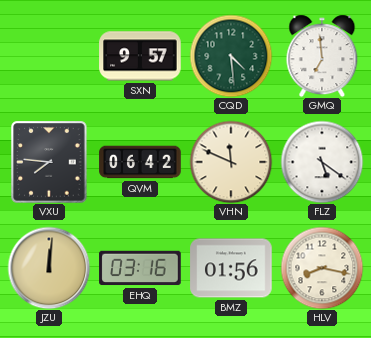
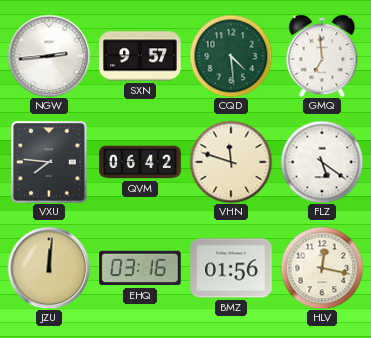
NGW: none -> 2:44
VHN: 11:49 -> 11:48
HLV: 8:17 -> 12:17
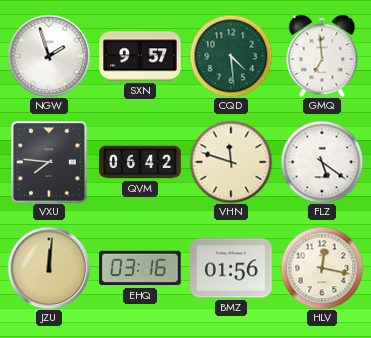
NGW: 2:44 -> 1:57
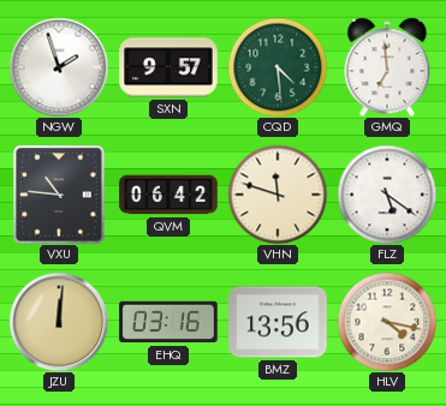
VXU: 7:46 -> 10:46
BMZ: 01:56 -> 13:56
HLV: 12:17 -> 4:17
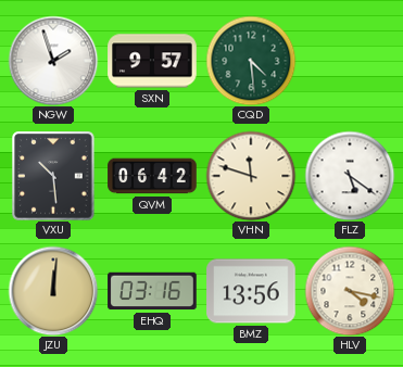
GMQ: 6:59 -> none
VXU: 10:46 -> 10:29
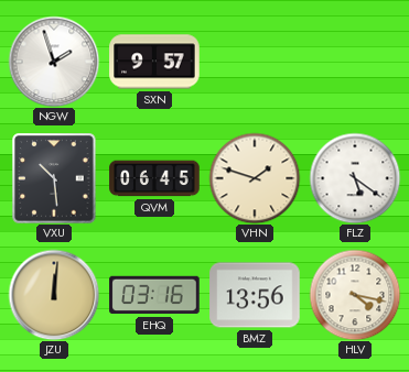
CQD: 4:29 -> none
QVM: 06:42 -> 06:45
VHN: 11:48 -> 1:48
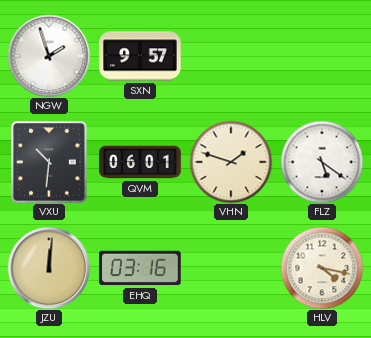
VXU: 10:29 -> 10:31
QVM: 06:45 -> 06:01
BMZ: 13:56 -> none
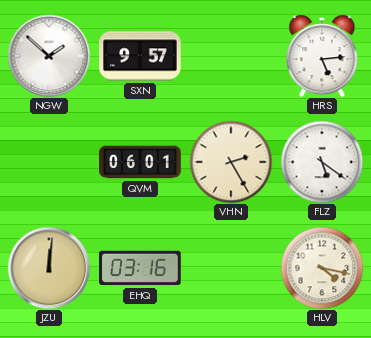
NGW: 1:57 -> 1:52
HRS: none -> 5:14
VXU: 10:31 -> none
VHN: 1:48 -> 2:25
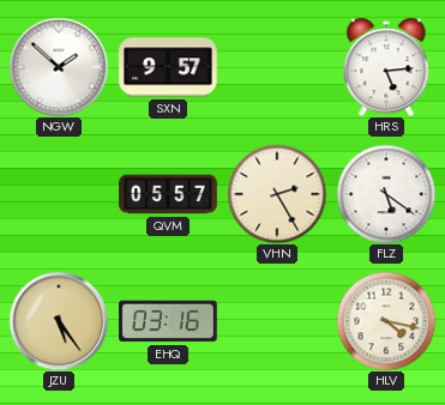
QVM: 06:01 -> 05:57
JZU: 12:01 -> 5:24
